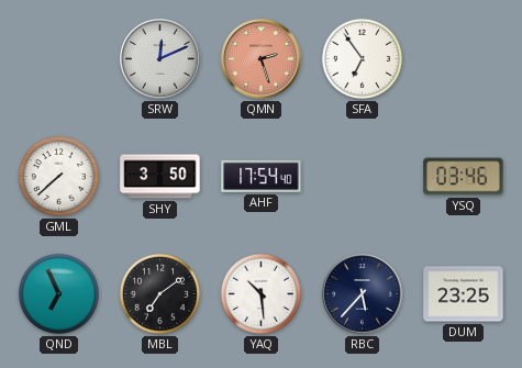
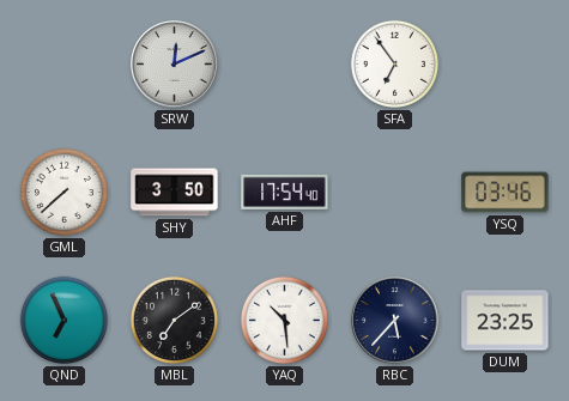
QMN: 2:27 -> none
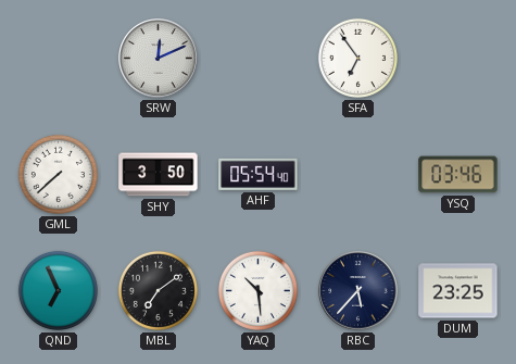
AHF: 17:54 -> 05:54
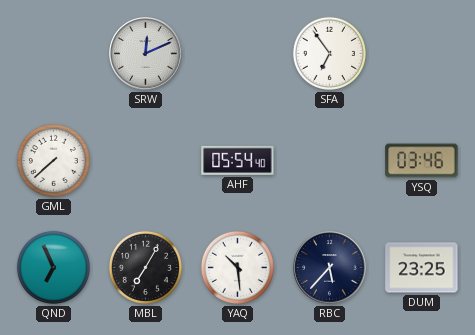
SHY: 3:50 -> none
MBL: 7:09 -> 7:05
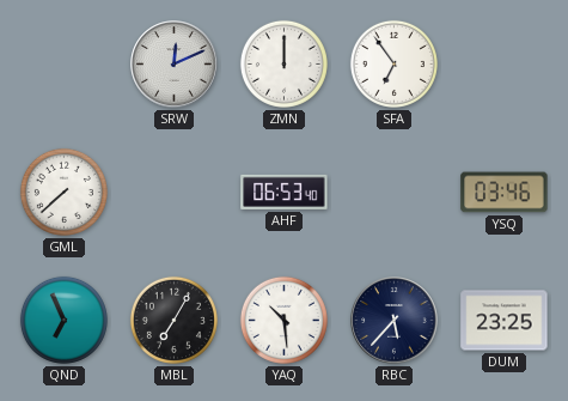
ZMN: none -> 12:00
AHF: 05:54 -> 06:53
